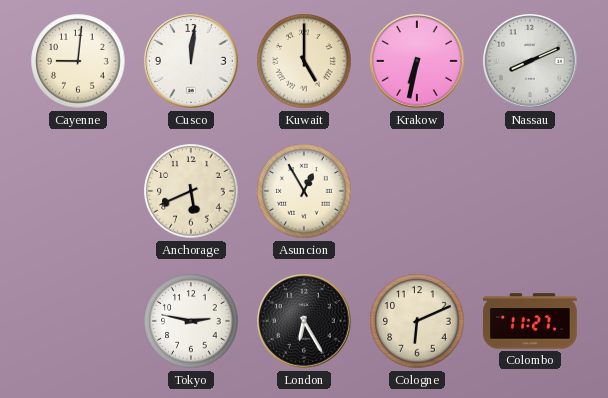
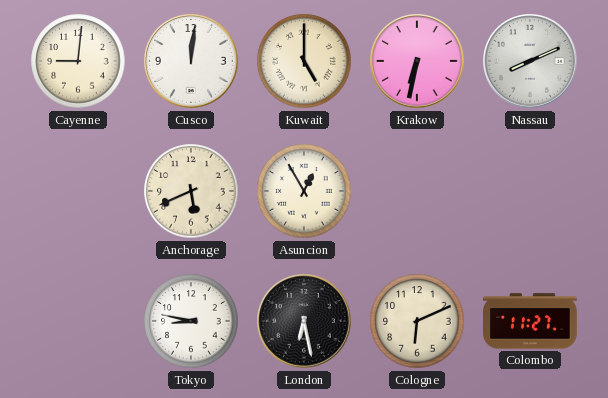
Tokyo: 2:47 -> 8:47
London: 6:25 -> 6:28
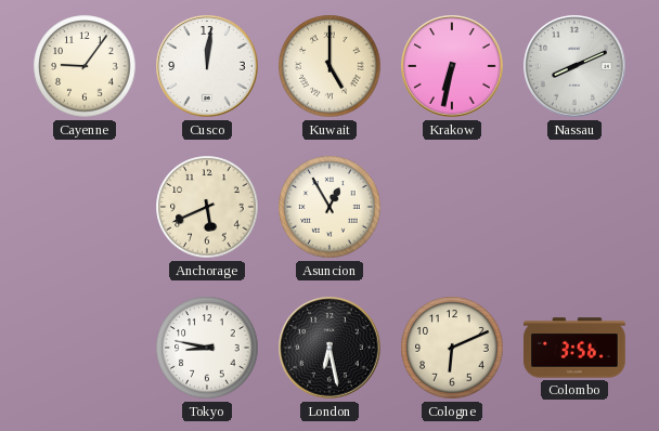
Cayenne: 9:01 -> 9:06
Colombo: 11:27 -> 3:56
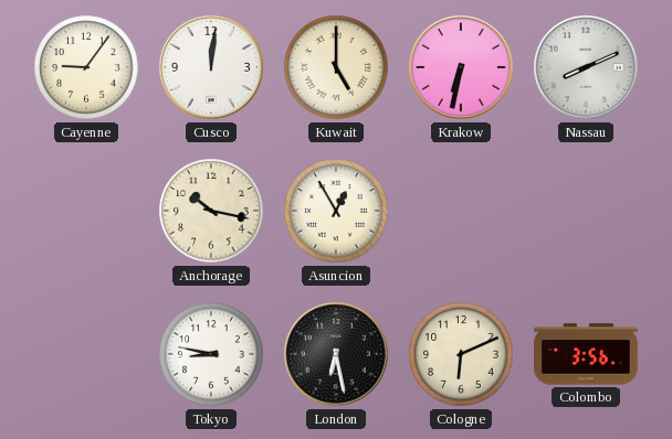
Anchorage: 5:41 -> 10:17
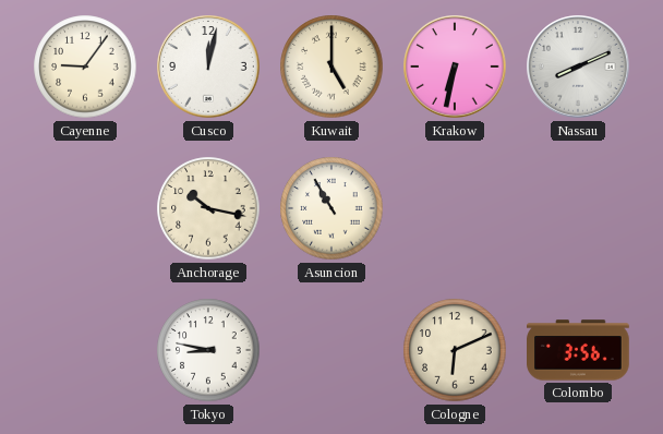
Cusco: 12:01 -> 12:02
Asuncion: 12:55 -> 10:55
London: 6:28 -> none
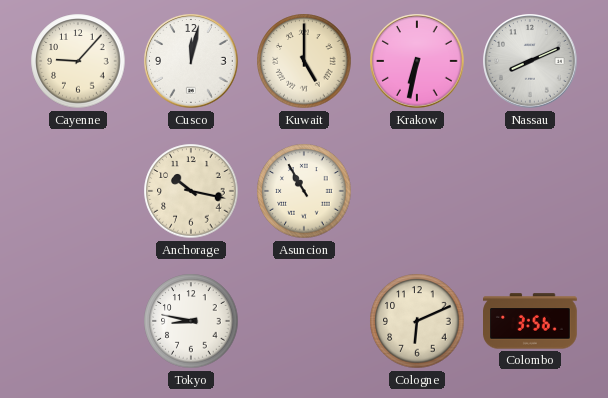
Cayenne: 9:06 -> 9:07
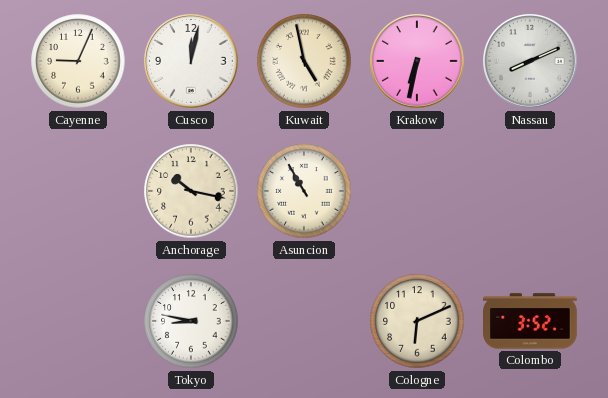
Cayenne: 9:07 -> 9:04
Kuwait: 5:00 -> 4:58
Colombo: 3:56 -> 3:52
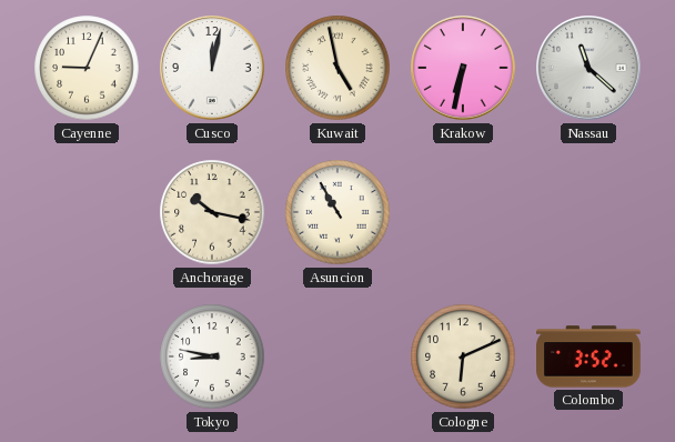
Nassau: 8:11 -> 11:22
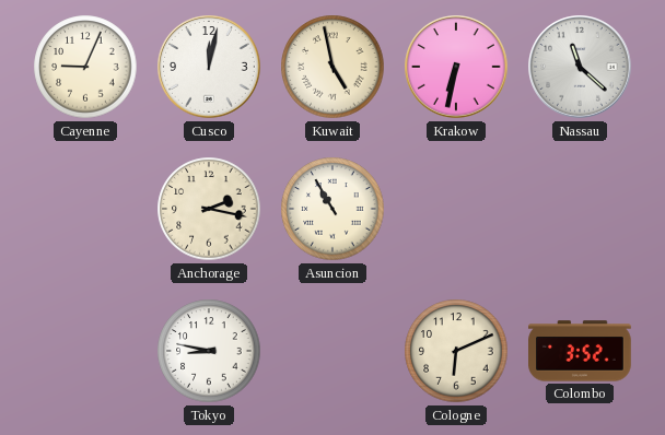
Anchorage: 10:17 -> 2:17
